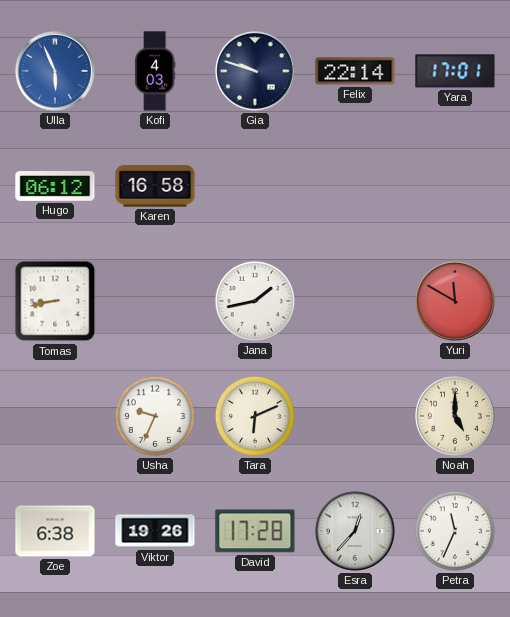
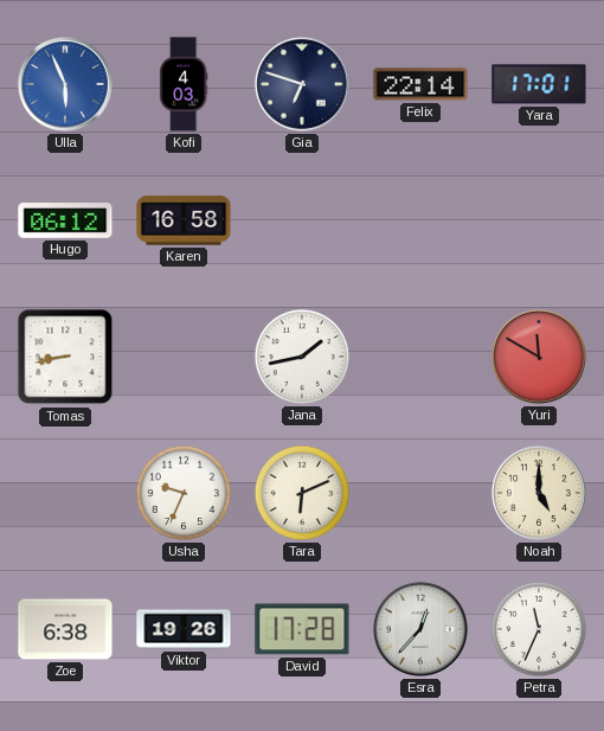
Gia: 9:48 -> 6:48
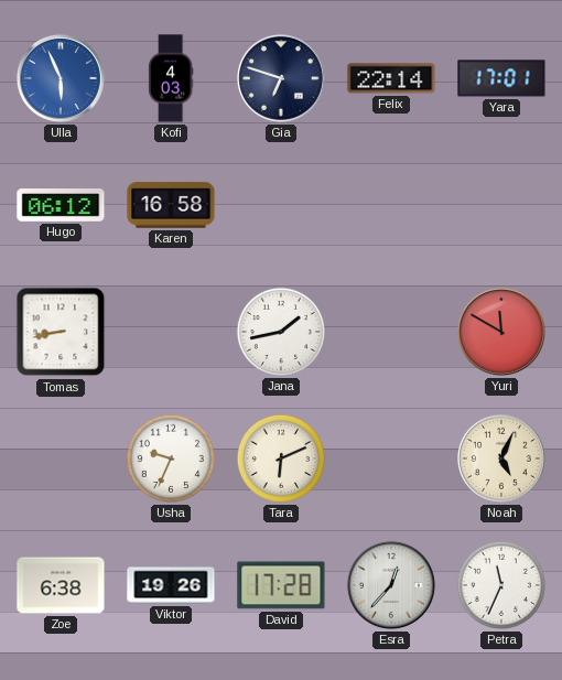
Noah: 5:00 -> 5:04
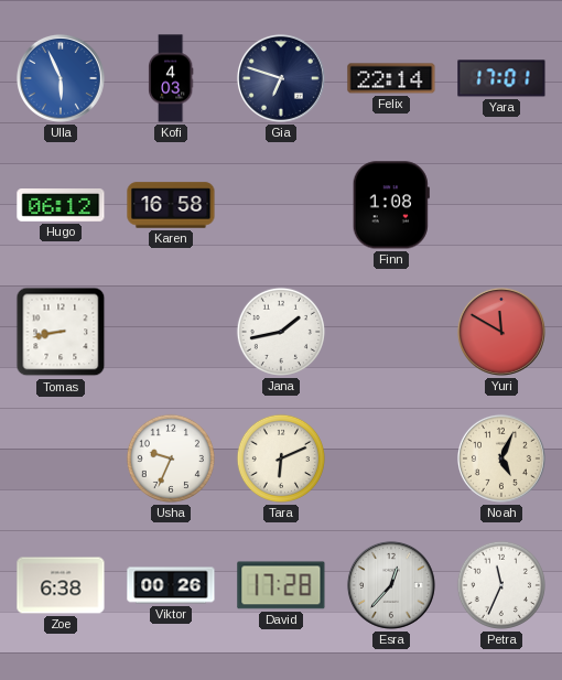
Finn: none -> 1:08
Viktor: 19:26 -> 00:26
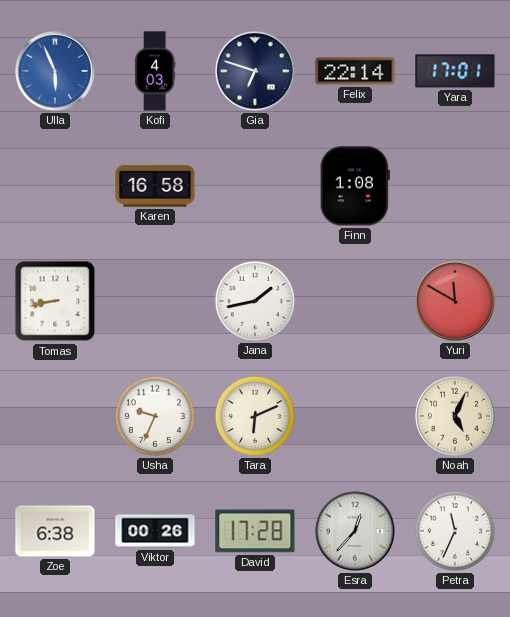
Hugo: 06:12 -> none
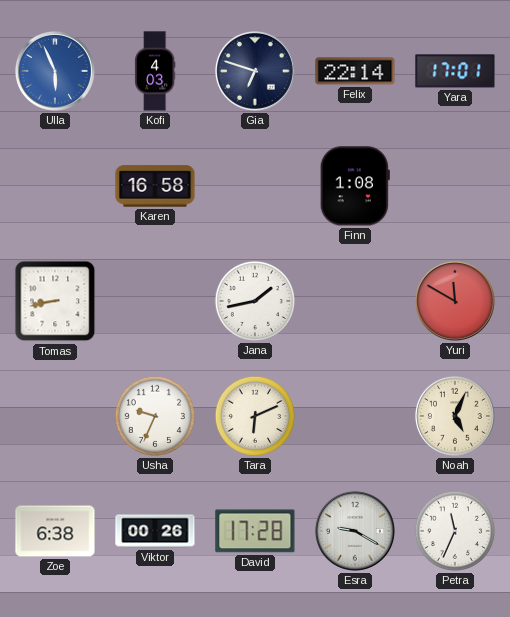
Esra: 12:37 -> 9:20
